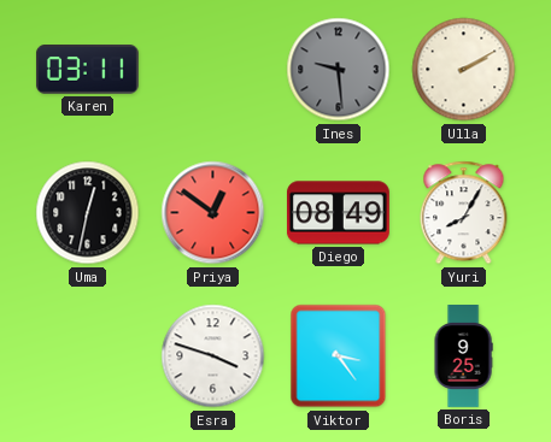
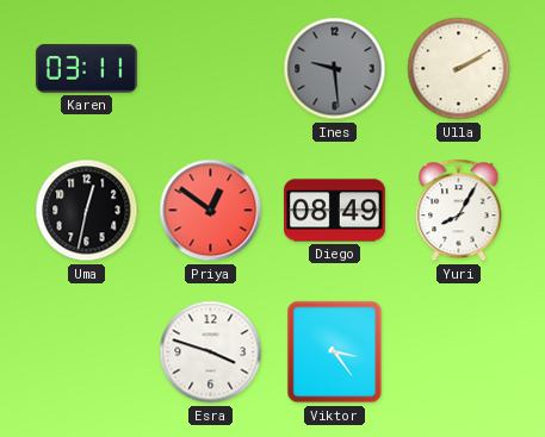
Boris: 9:25 -> none
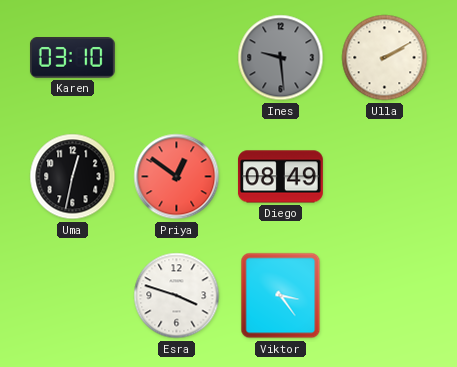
Karen: 03:11 -> 03:10
Yuri: 8:05 -> none
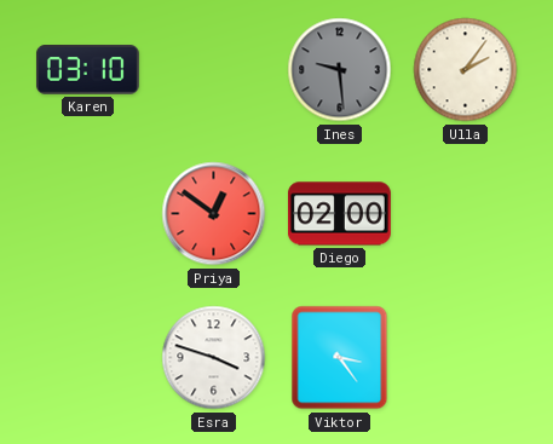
Ulla: 2:10 -> 2:06
Uma: 12:32 -> none
Diego: 08:49 -> 02:00
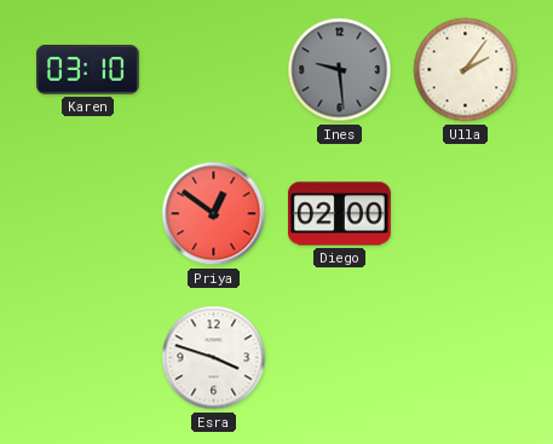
Viktor: 3:24 -> none
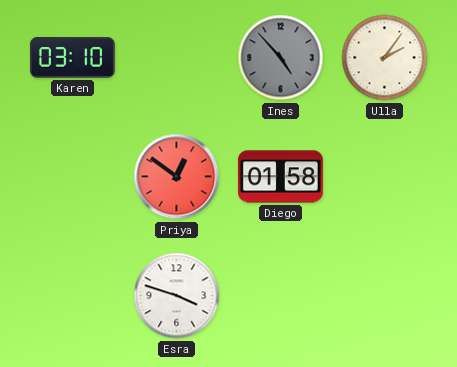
Ines: 9:29 -> 4:53
Diego: 02:00 -> 01:58
